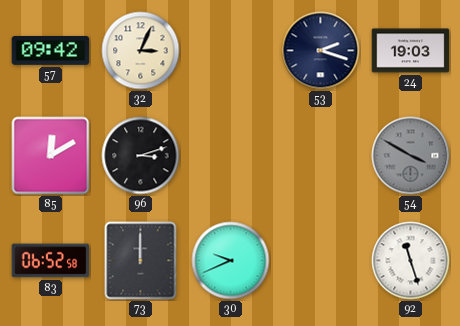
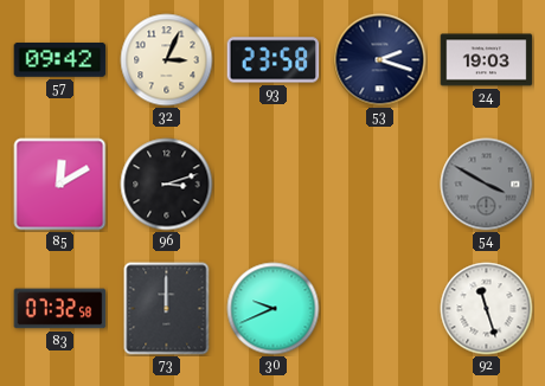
93: none -> 23:58
83: 06:52 -> 07:32
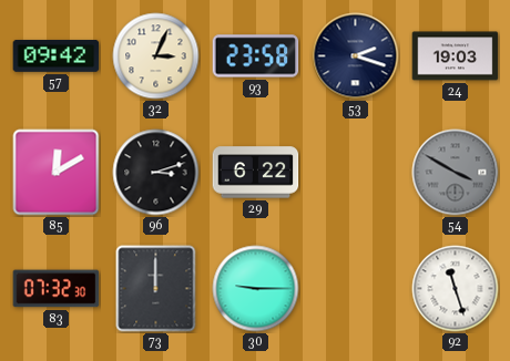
29: none -> 6:22
83: 07:32:58 -> 07:32:30
30: 9:41 -> 9:15
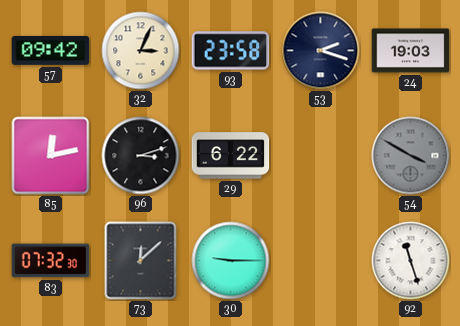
85: 12:10 -> 12:13
73: 12:00 -> 12:08
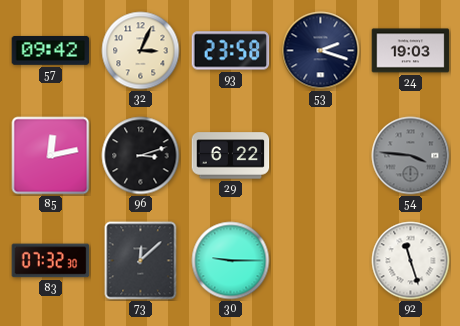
54: 3:50 -> 3:46
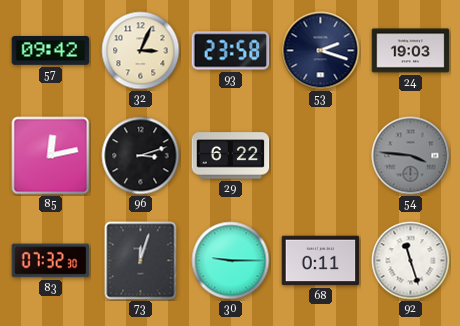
73: 12:08 -> 12:03
68: none -> 0:11
